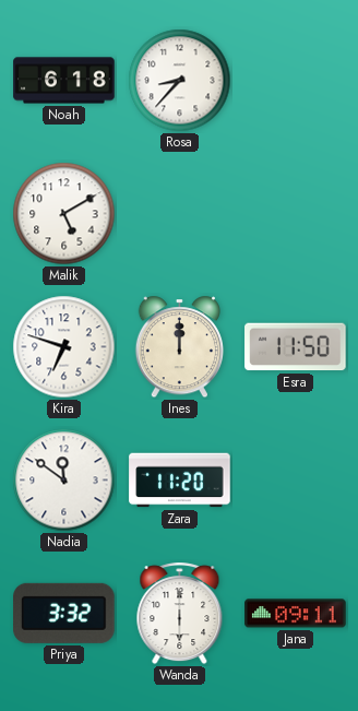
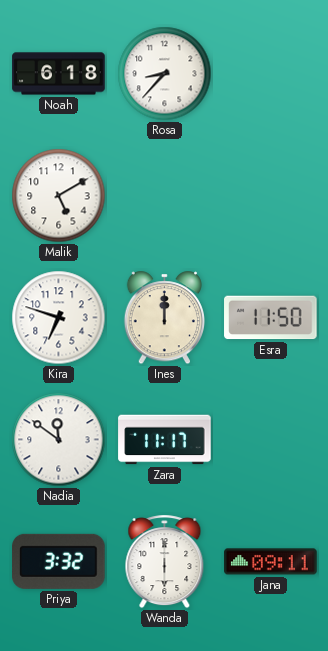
Zara: 11:20 -> 11:17
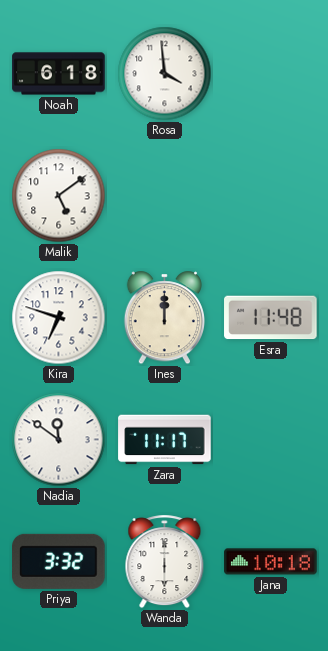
Rosa: 8:37 -> 3:59
Malik: 5:10 -> 5:09
Esra: 11:50 -> 11:48
Jana: 09:11 -> 10:18
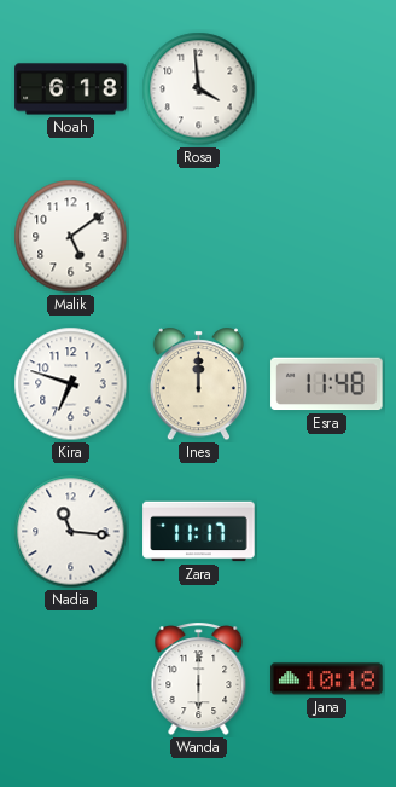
Nadia: 11:51 -> 11:16
Priya: 3:32 -> none
